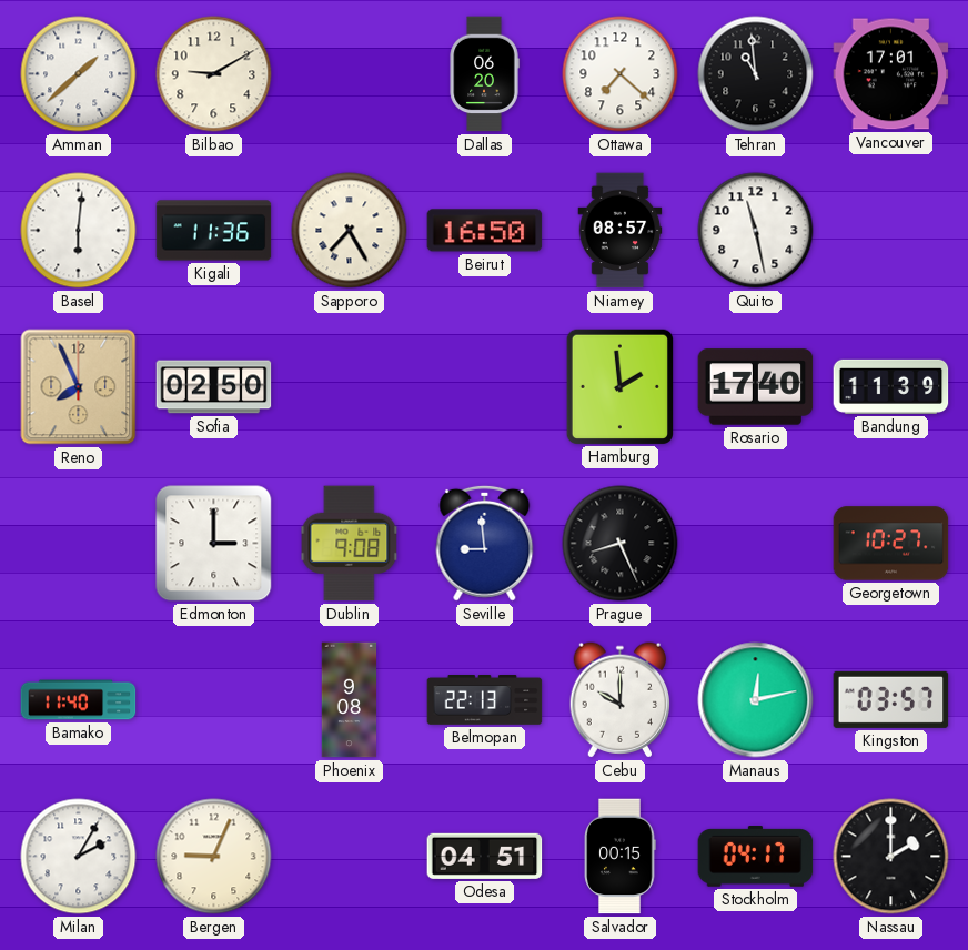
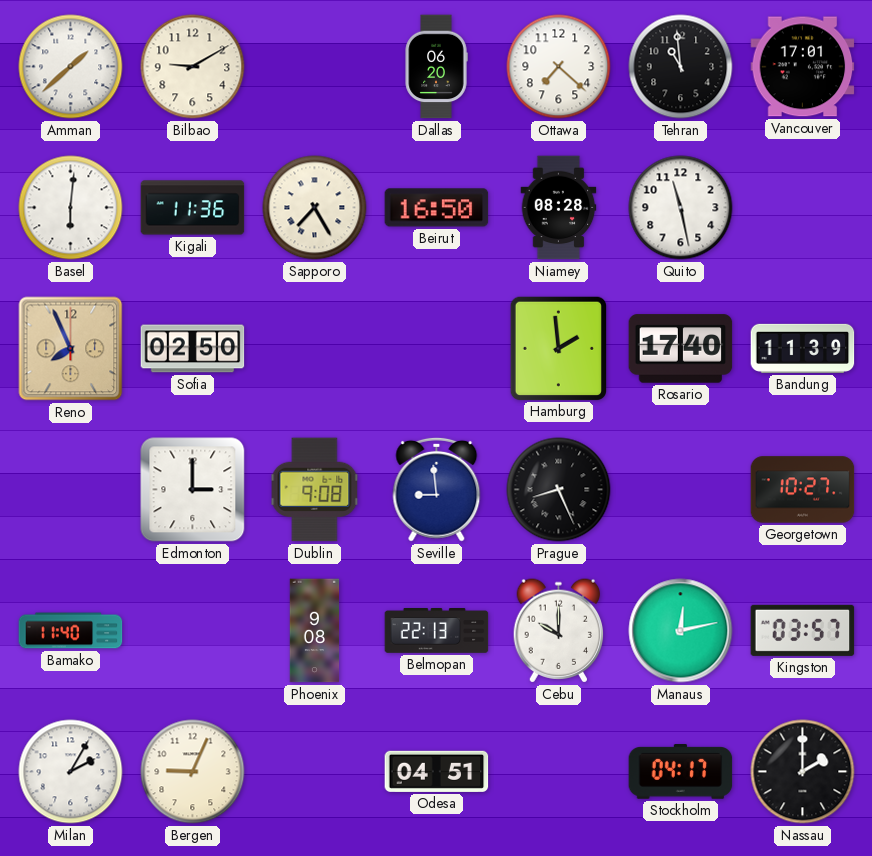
Niamey: 08:57 -> 08:28
Salvador: 00:15 -> none
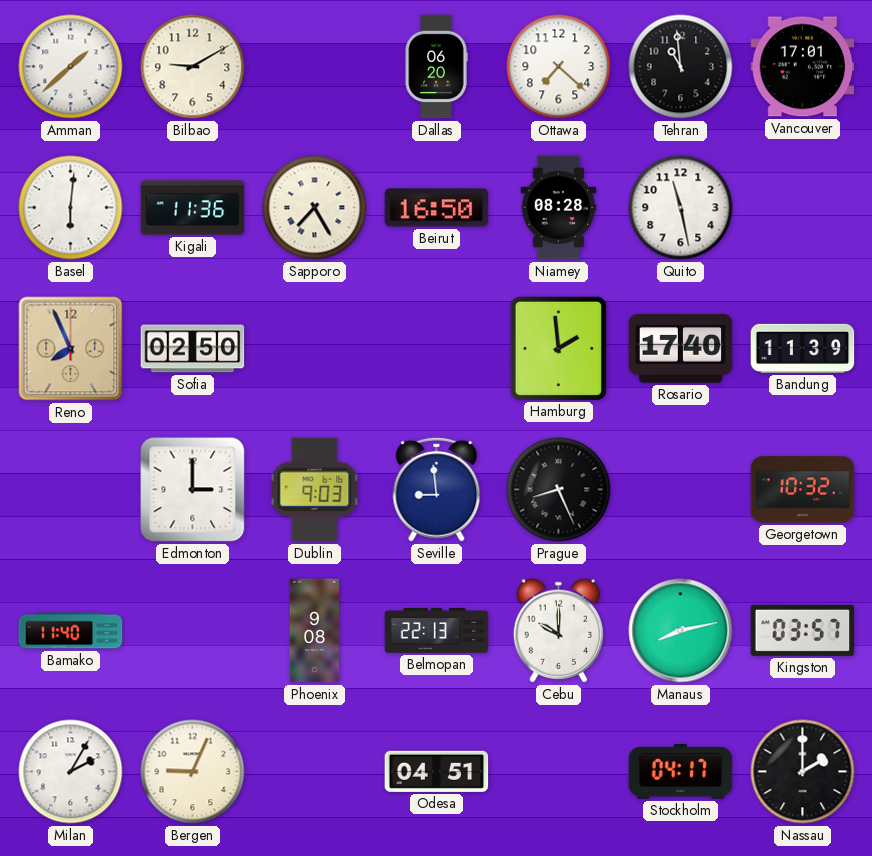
Dublin: 9:08 -> 9:03
Georgetown: 10:27 -> 10:32
Manaus: 12:13 -> 8:13
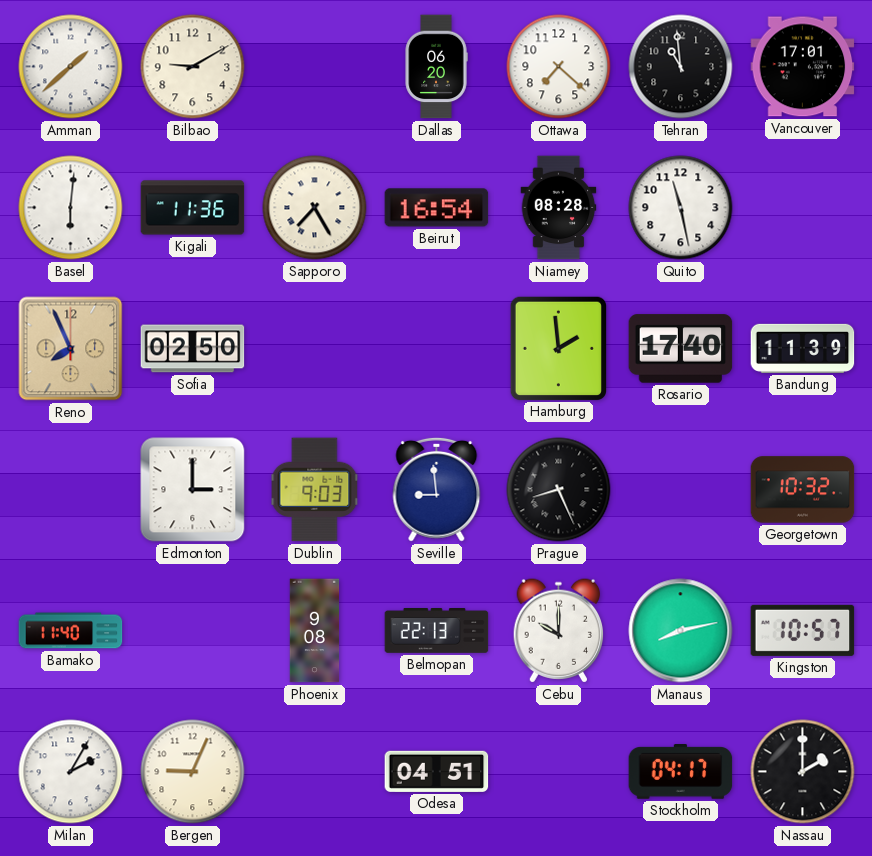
Beirut: 16:50 -> 16:54
Kingston: 03:57 -> 10:57
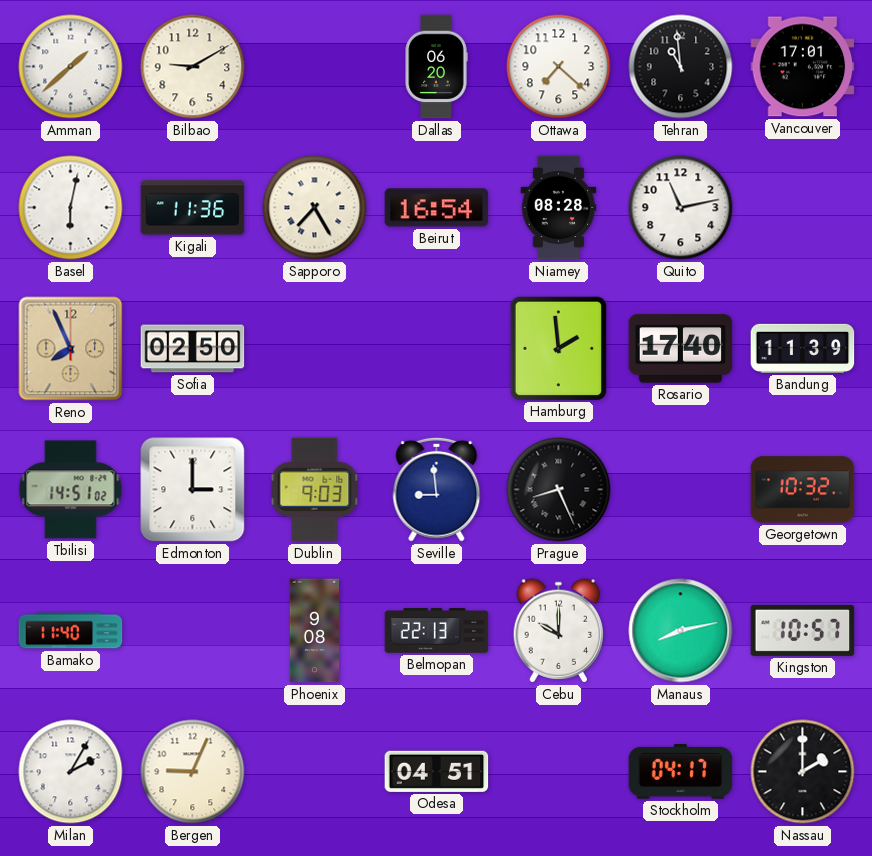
Basel: 6:01 -> 6:02
Quito: 11:28 -> 11:13
Tbilisi: none -> 14:51
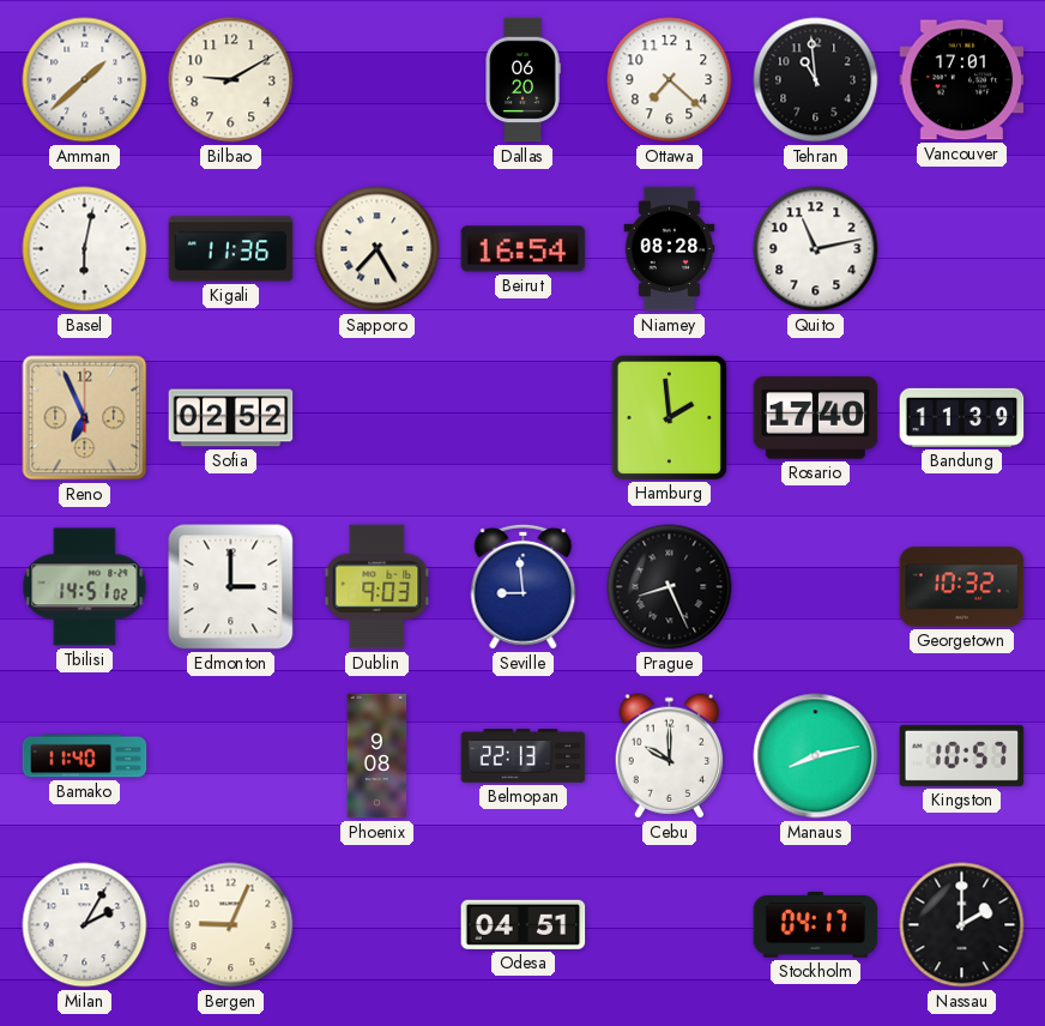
Reno: 7:56 -> 6:56
Sofia: 02:50 -> 02:52
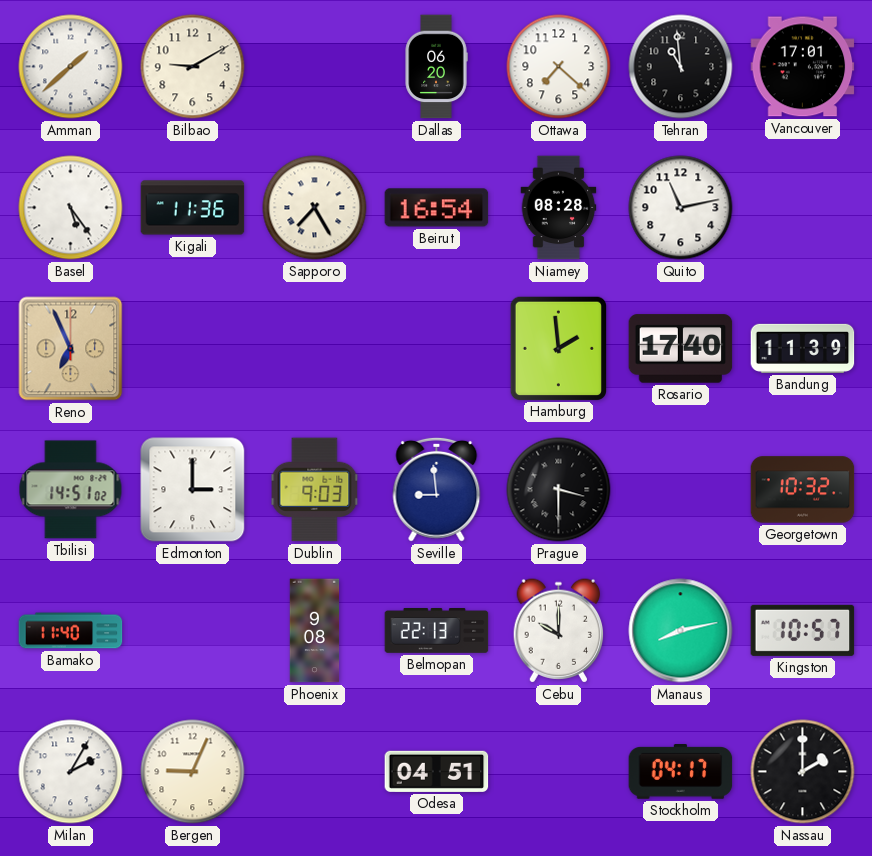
Basel: 6:02 -> 5:24
Sofia: 02:52 -> none
Prague: 8:26 -> 3:30
